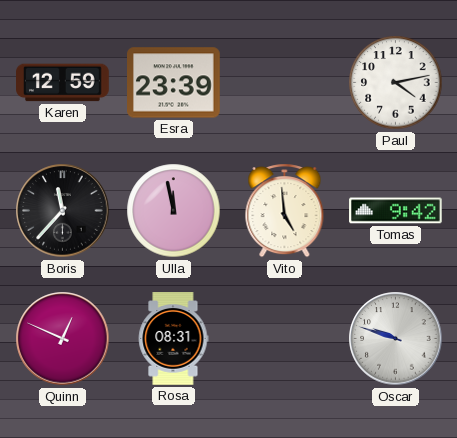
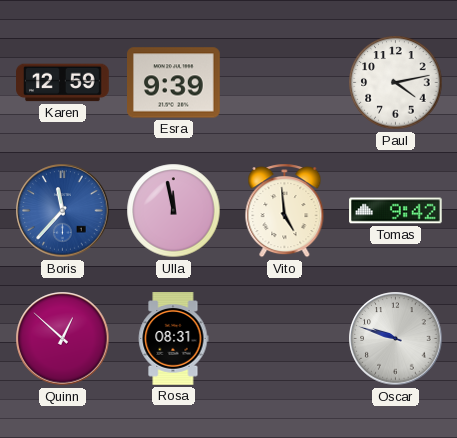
Esra: 23:39 -> 9:39
Boris dial: black -> blue
Quinn: 12:49 -> 12:52
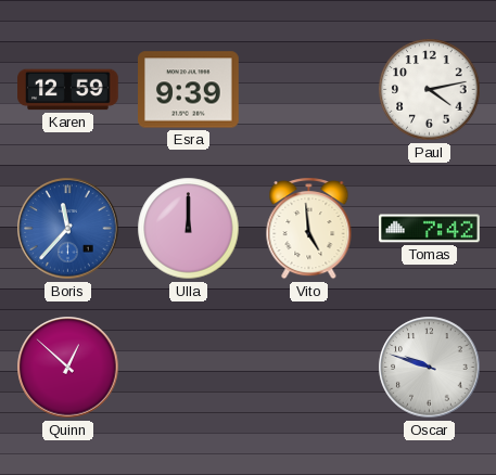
Ulla: 11:58 -> 12:00
Tomas: 9:42 -> 7:42
Rosa: 08:31 -> none
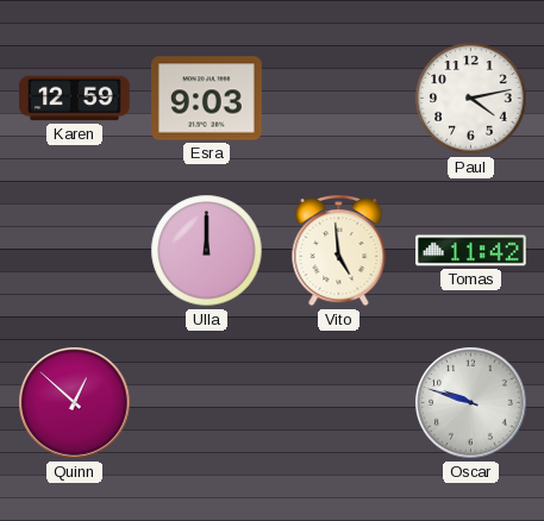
Esra: 9:39 -> 9:03
Boris: 11:37 -> none
Tomas: 7:42 -> 11:42
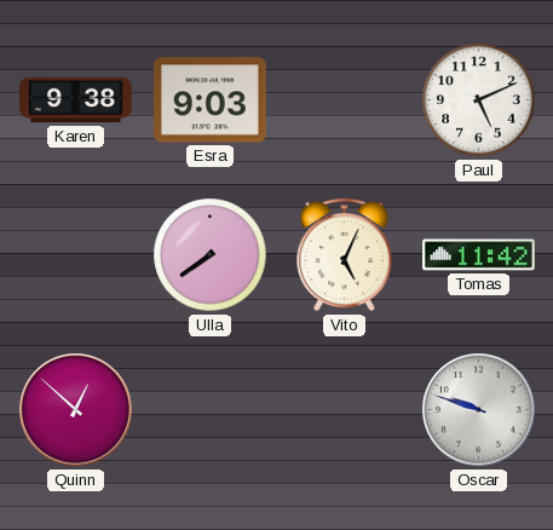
Karen: 12:59 -> 9:38
Paul: 4:13 -> 5:11
Ulla: 12:00 -> 7:39
Vito: 4:59 -> 5:04
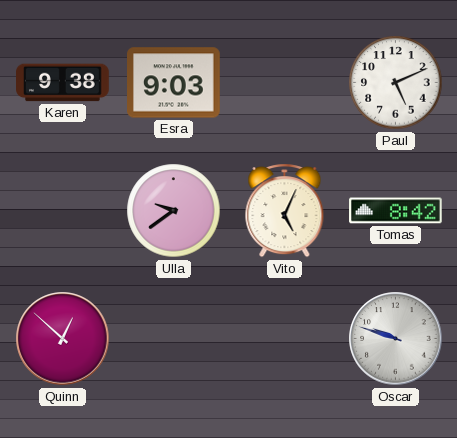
Ulla: 7:39 -> 9:39
Tomas: 11:42 -> 8:42
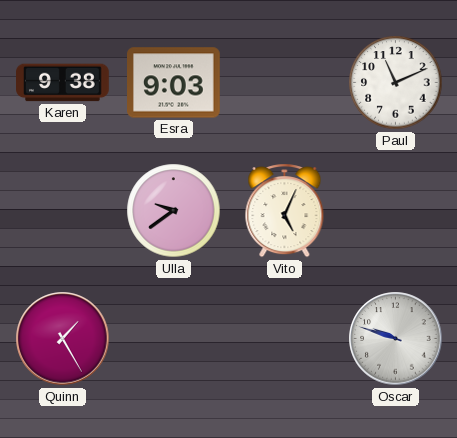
Paul: 5:11 -> 11:11
Tomas: 8:42 -> none
Quinn: 12:52 -> 1:25
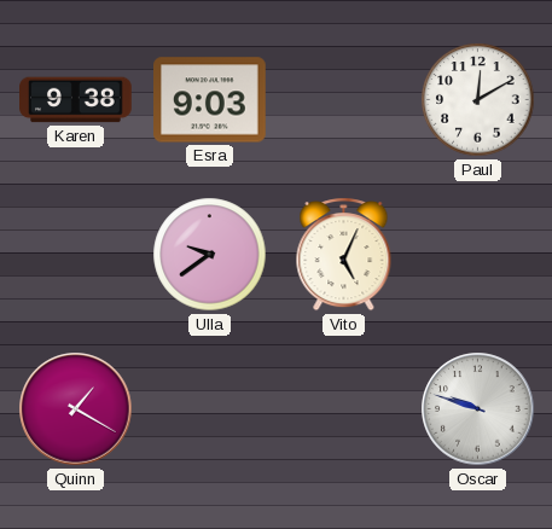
Paul: 11:11 -> 12:10
Quinn: 1:25 -> 1:20
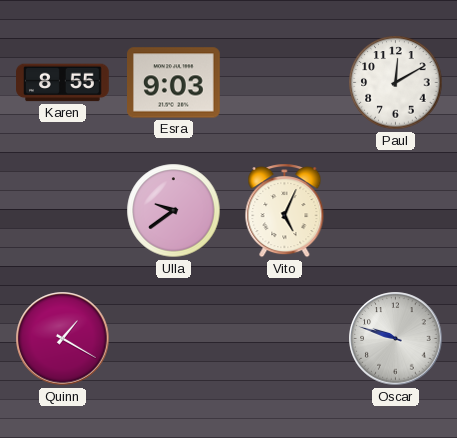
Karen: 9:38 -> 8:55
